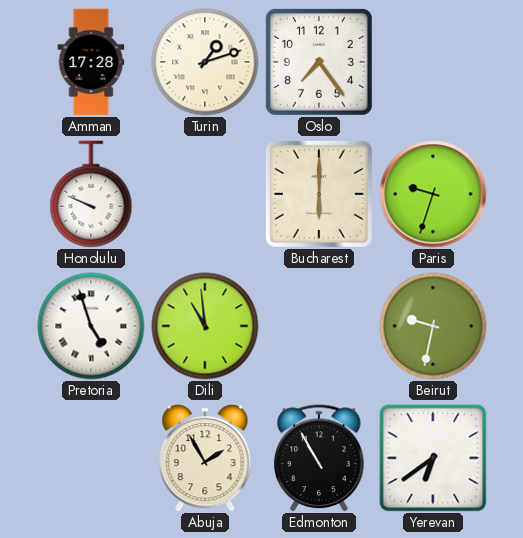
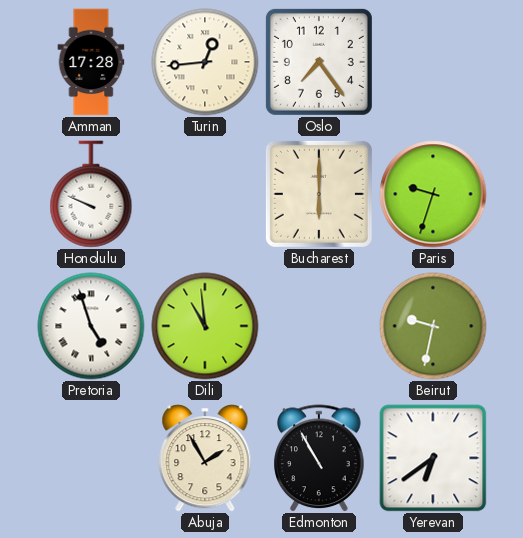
Turin: 1:12 -> 12:44
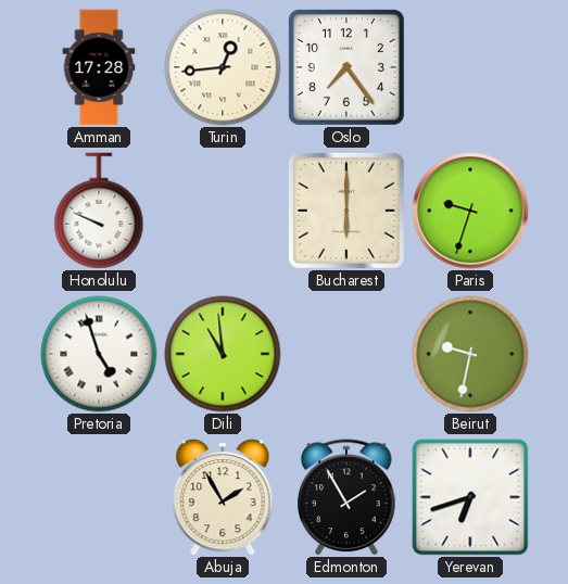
Edmonton: 10:55 -> 1:55
Yerevan: 6:39 -> 6:42
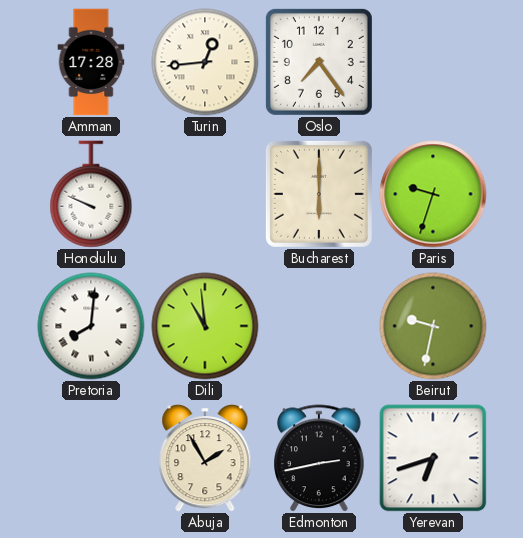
Pretoria: 4:57 -> 8:01
Edmonton: 1:55 -> 2:43
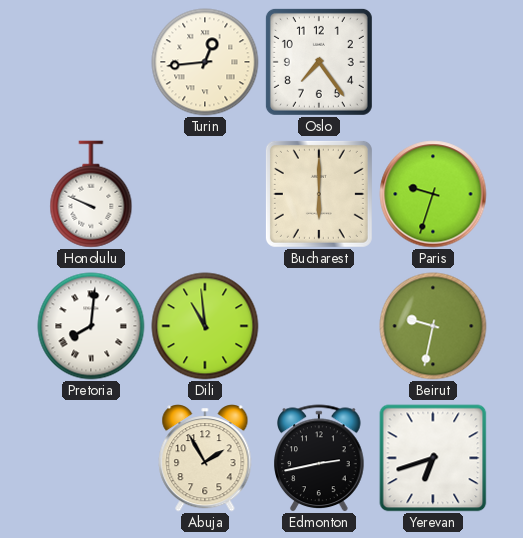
Amman: 17:28 -> none
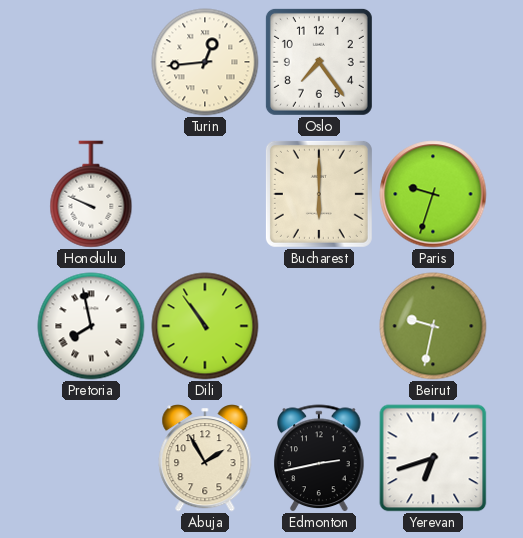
Pretoria: 8:01 -> 7:58
Dili: 10:59 -> 10:54
